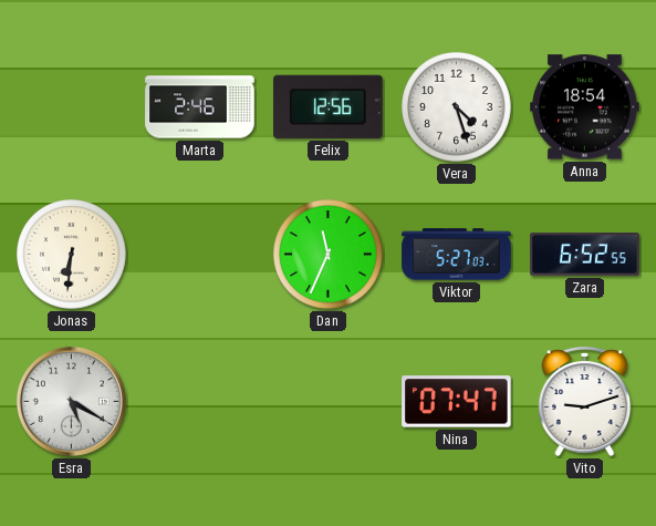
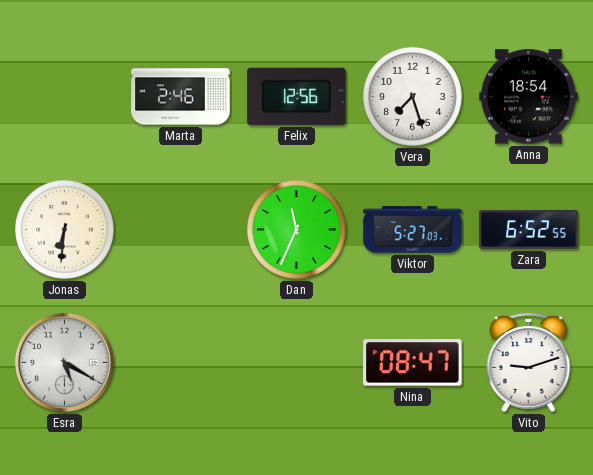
Vera: 4:27 -> 7:27
Nina: 07:47 -> 08:47
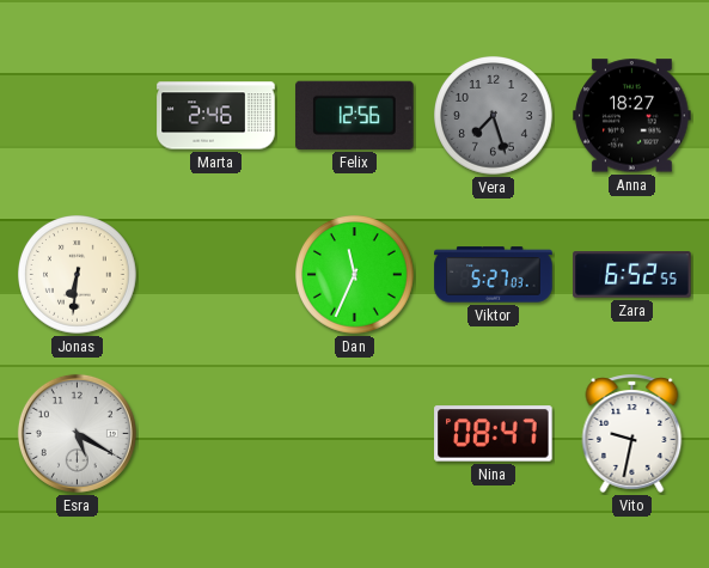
Vera dial: white -> grey
Anna: 18:54 -> 18:27
Vito: 9:12 -> 9:32
